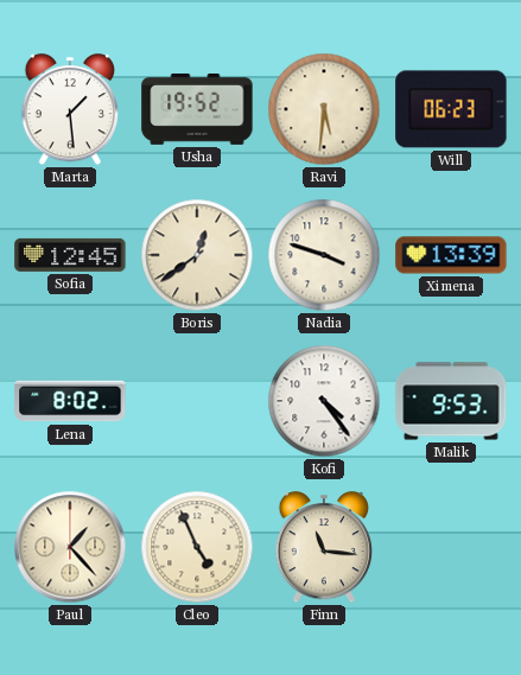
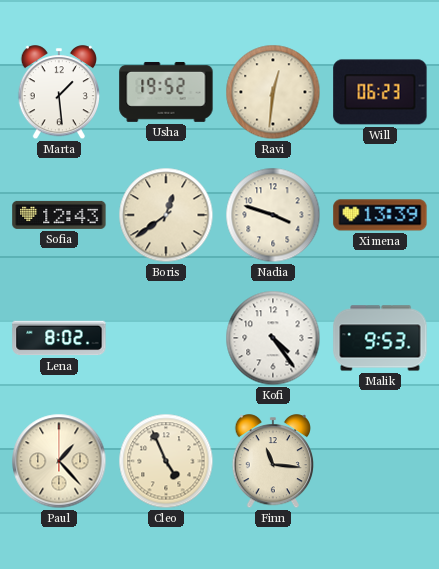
Ravi: 5:31 -> 12:31
Sofia: 12:45 -> 12:43
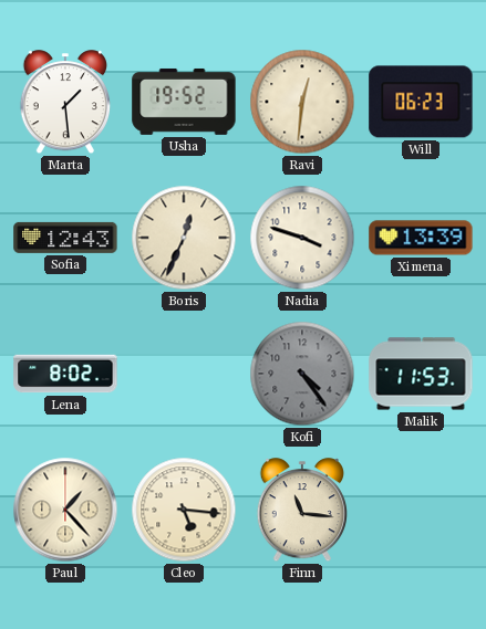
Boris: 12:39 -> 12:34
Kofi dial: white -> grey
Malik: 9:53 -> 11:53
Cleo: 4:56 -> 5:16
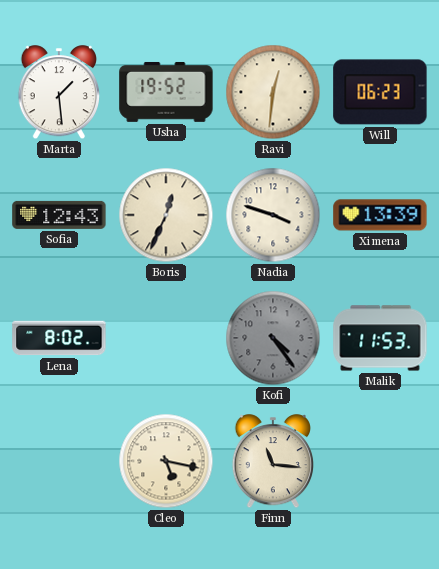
Paul: 1:23 -> none
Cleo: 5:16 -> 5:17
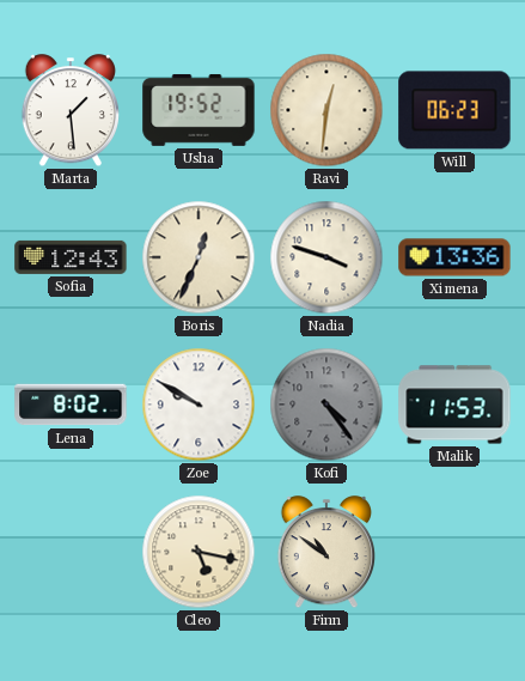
Ximena: 13:39 -> 13:36
Zoe: none -> 9:50
Finn: 11:16 -> 10:51
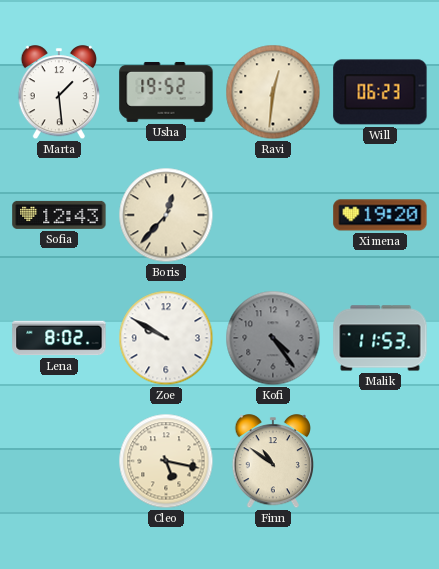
Boris: 12:34 -> 12:37
Nadia: 3:48 -> none
Ximena: 13:36 -> 19:20
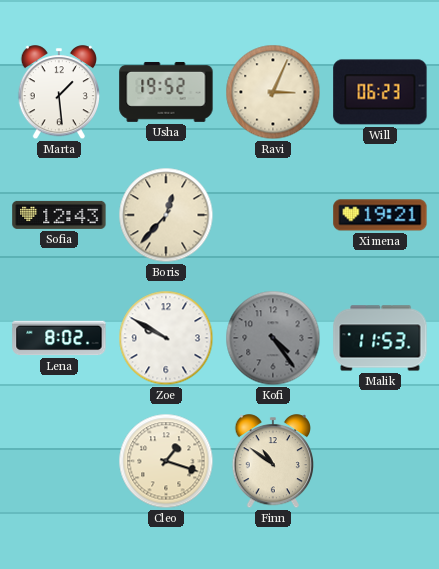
Ravi: 12:31 -> 3:04
Ximena: 19:20 -> 19:21
Cleo: 5:17 -> 1:18
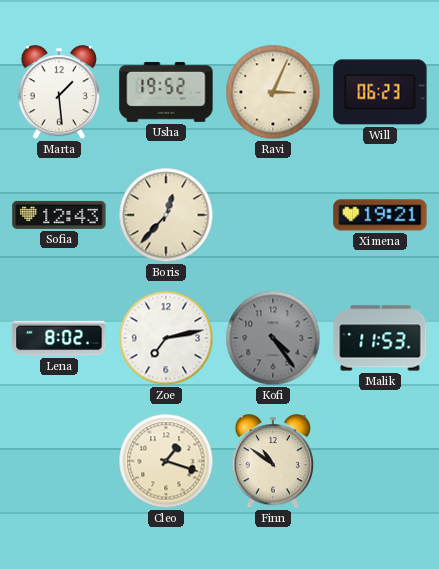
Zoe: 9:50 -> 7:13
